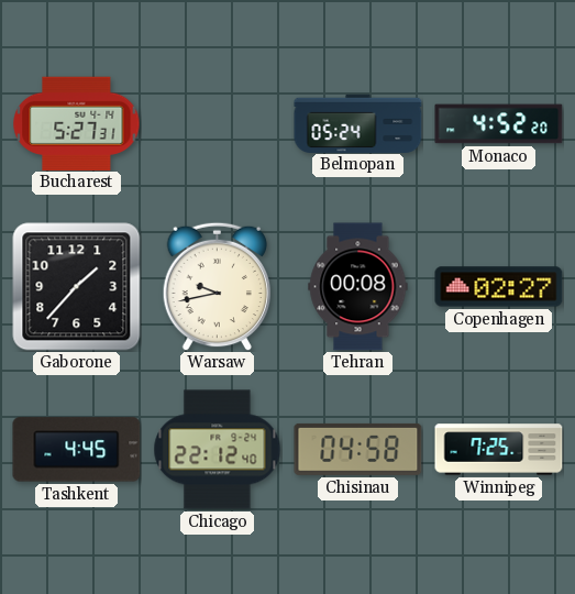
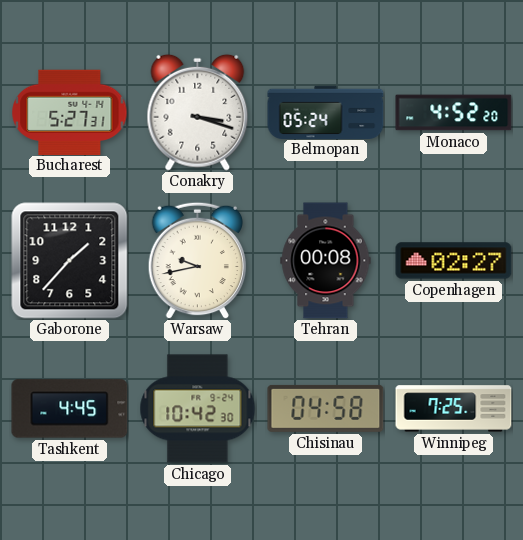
Conakry: none -> 3:18
Chicago: 22:12 -> 10:42
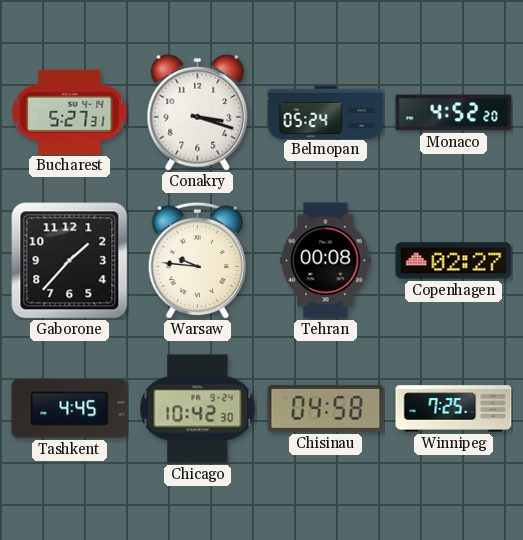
Warsaw: 9:43 -> 9:46
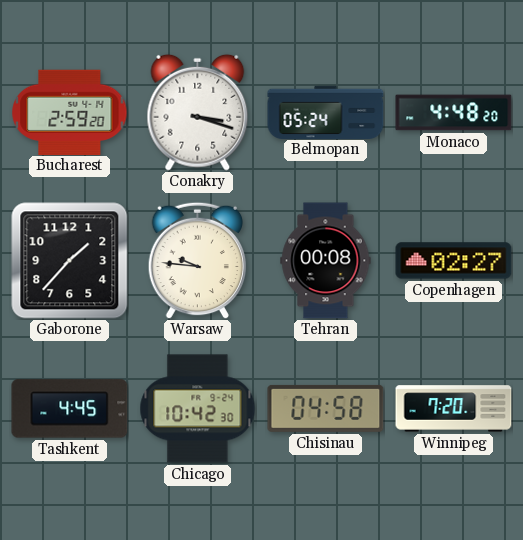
Bucharest: 5:27 -> 2:59
Monaco: 4:52 -> 4:48
Winnipeg: 7:25 -> 7:20
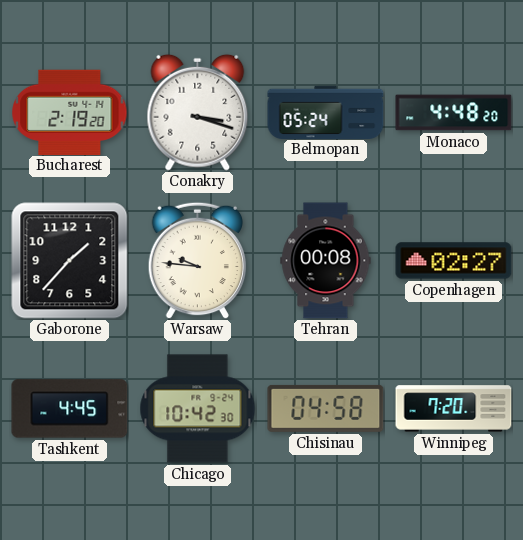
Bucharest: 2:59 -> 2:19
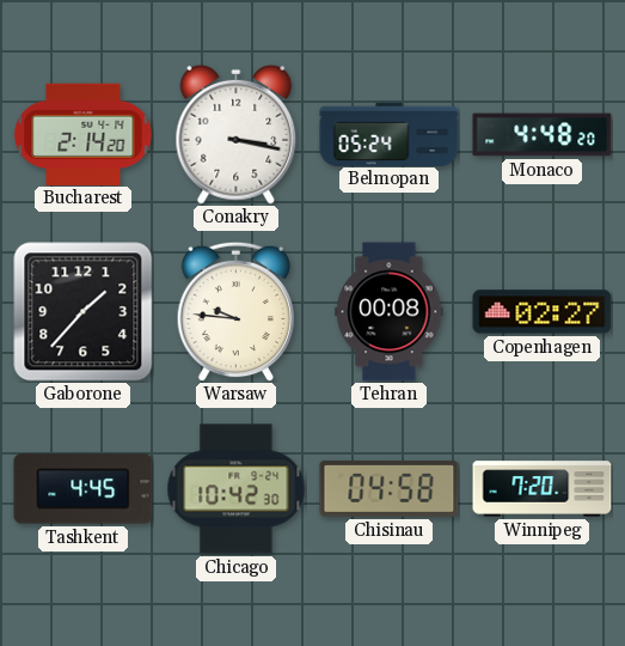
Bucharest: 2:19 -> 2:14
Conakry: 3:18 -> 3:17
